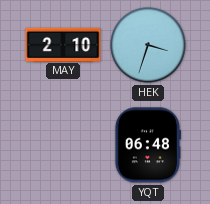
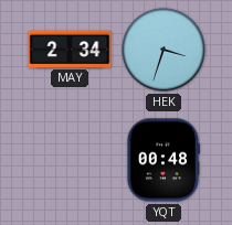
MAY: 2:10 -> 2:34
YQT: 06:48 -> 00:48
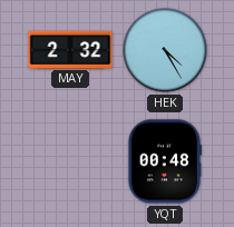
MAY: 2:34 -> 2:32
HEK: 3:33 -> 4:25
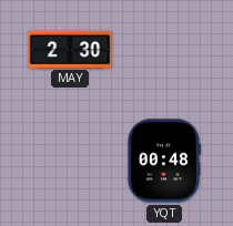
MAY: 2:32 -> 2:30
HEK: 4:25 -> none
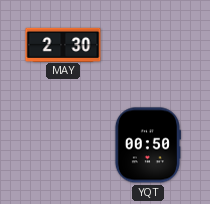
YQT: 00:48 -> 00:50
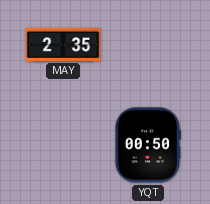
MAY: 2:30 -> 2:35
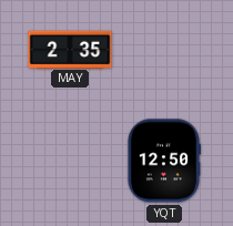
YQT: 00:50 -> 12:50
